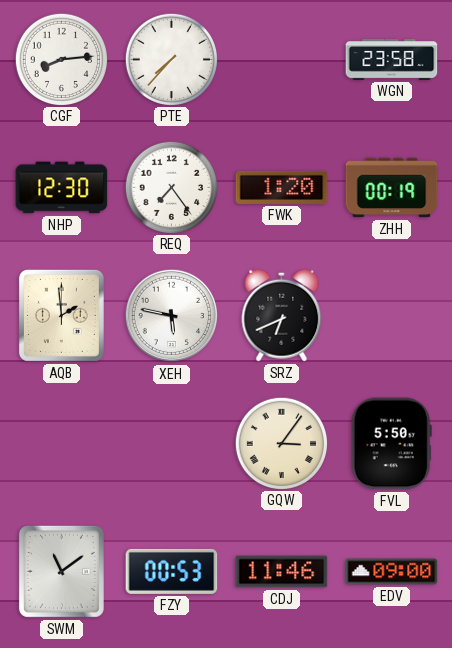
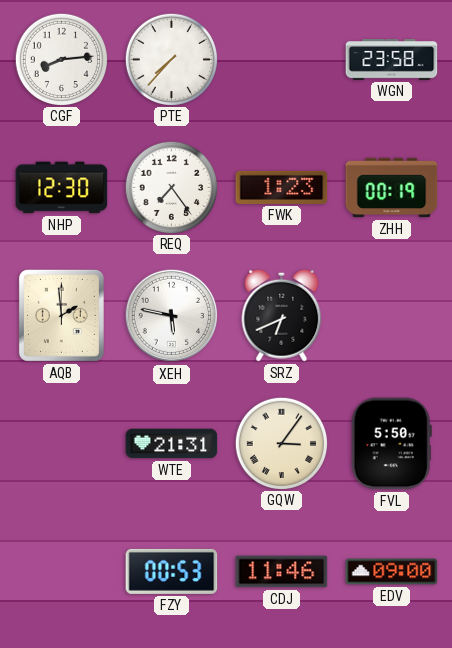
FWK: 1:20 -> 1:23
WTE: none -> 21:31
SWM: 11:09 -> none
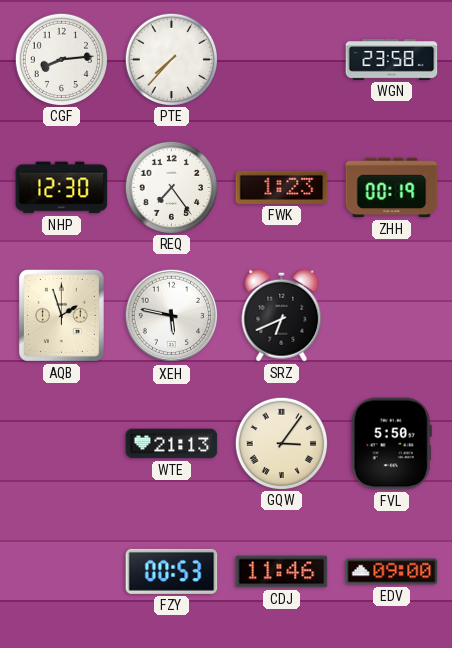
AQB: 1:59 -> 1:57
WTE: 21:31 -> 21:13
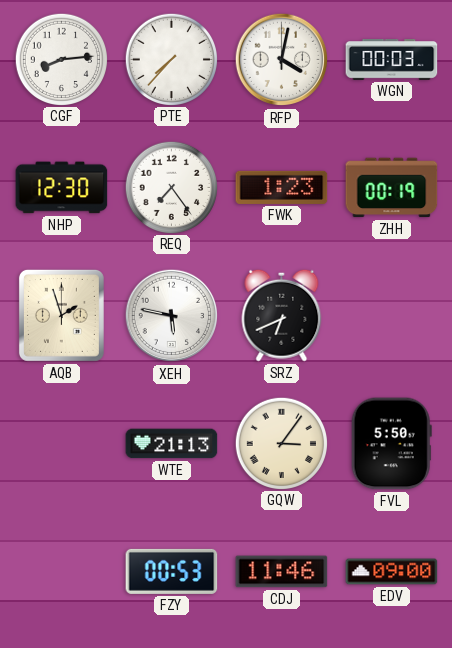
RFP: none -> 4:02
WGN: 23:58 -> 00:03
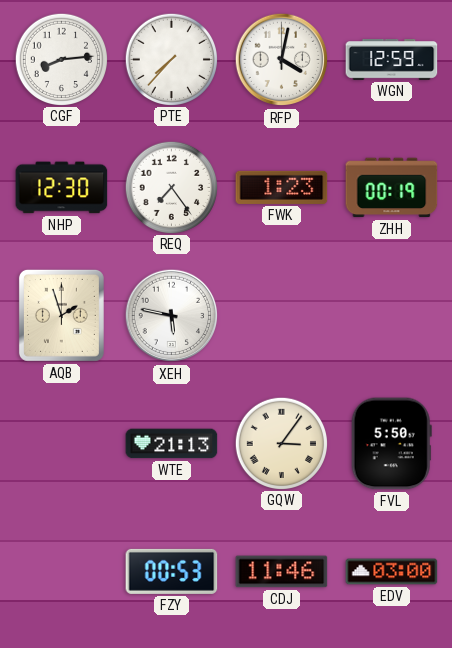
WGN: 00:03 -> 12:59
SRZ: 6:41 -> none
EDV: 09:00 -> 03:00
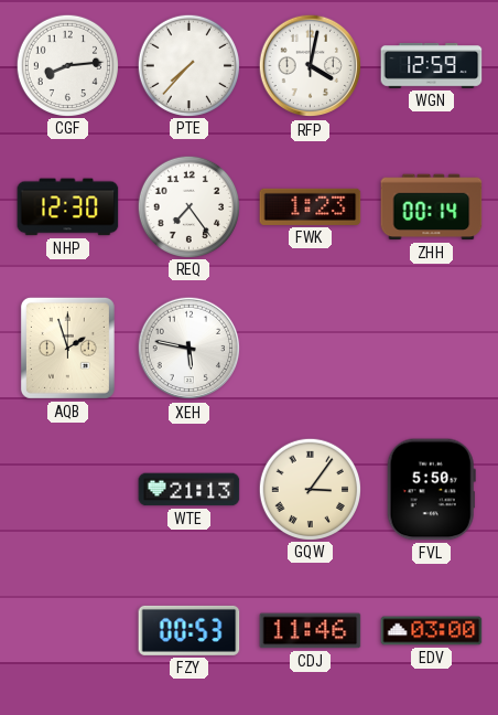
ZHH: 00:19 -> 00:14
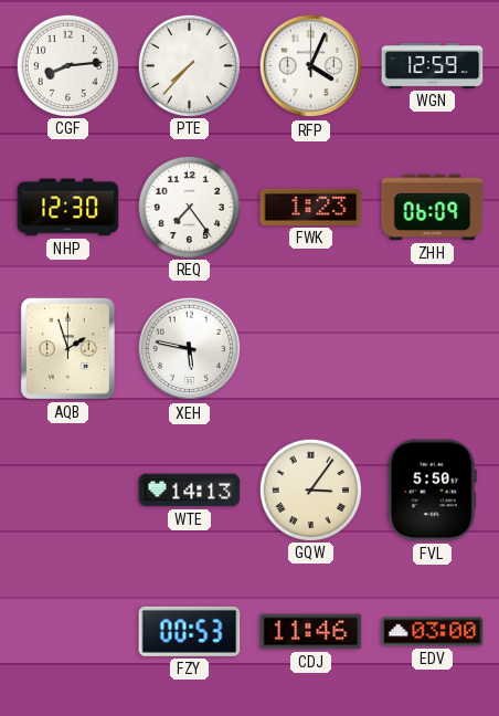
RFP: 4:02 -> 4:04
ZHH: 00:14 -> 06:09
WTE: 21:13 -> 14:13
